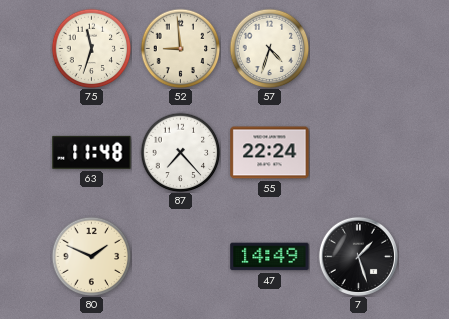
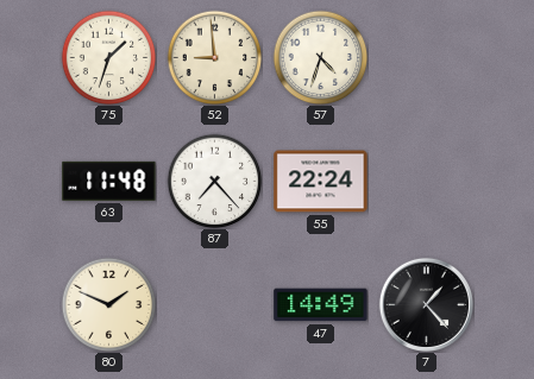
75: 11:33 -> 1:33
7: 1:27 -> 1:23
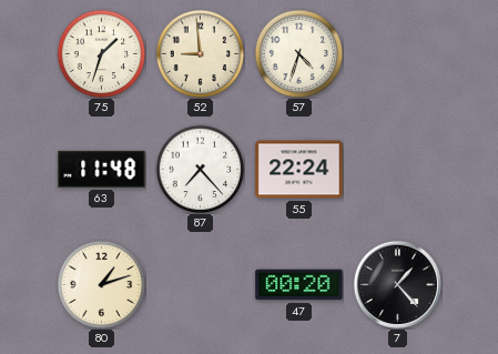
80: 1:49 -> 1:12
47: 14:49 -> 00:20
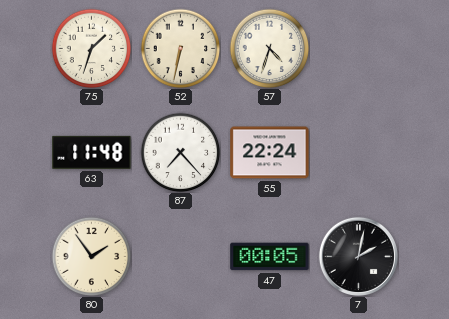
52: 8:59 -> 6:32
80: 1:12 -> 1:54
47: 00:20 -> 00:05
7: 1:23 -> 2:02
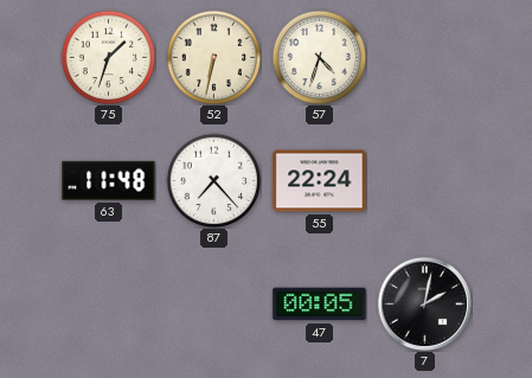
80: 1:54 -> none
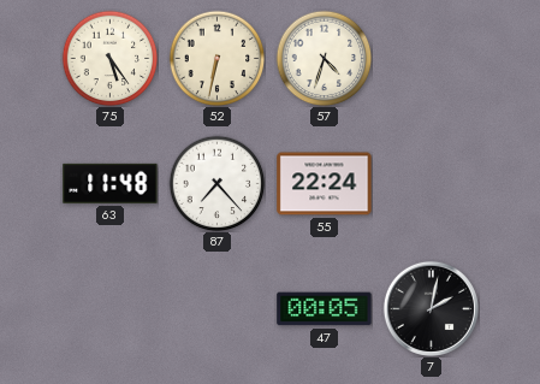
75: 1:33 -> 5:24
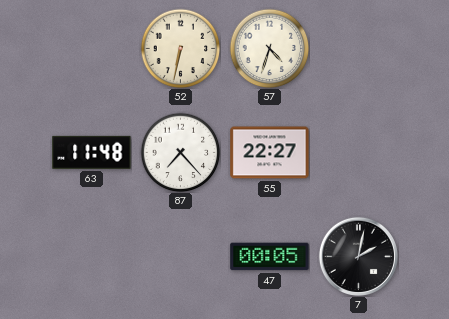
75: 5:24 -> none
55: 22:24 -> 22:27
